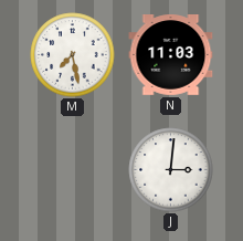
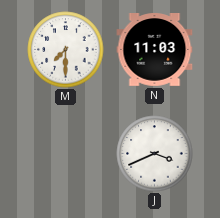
M: 7:28 -> 7:30
J: 3:01 -> 3:41
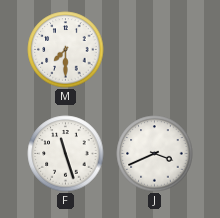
N: 11:03 -> none
F: none -> 11:27
